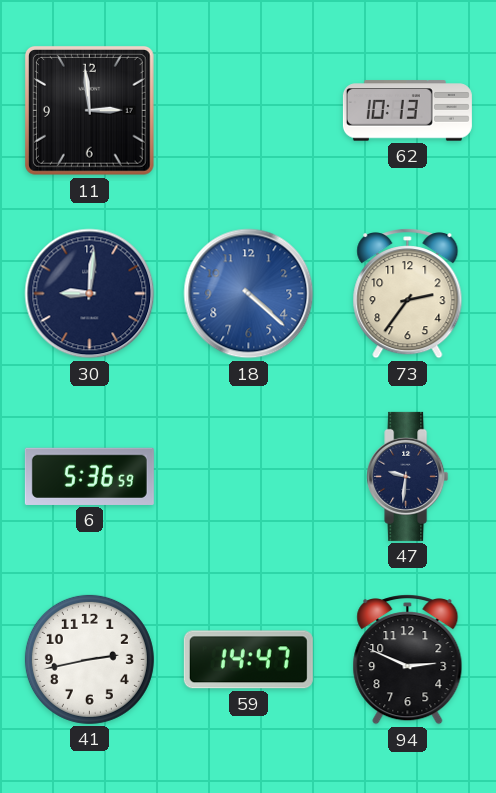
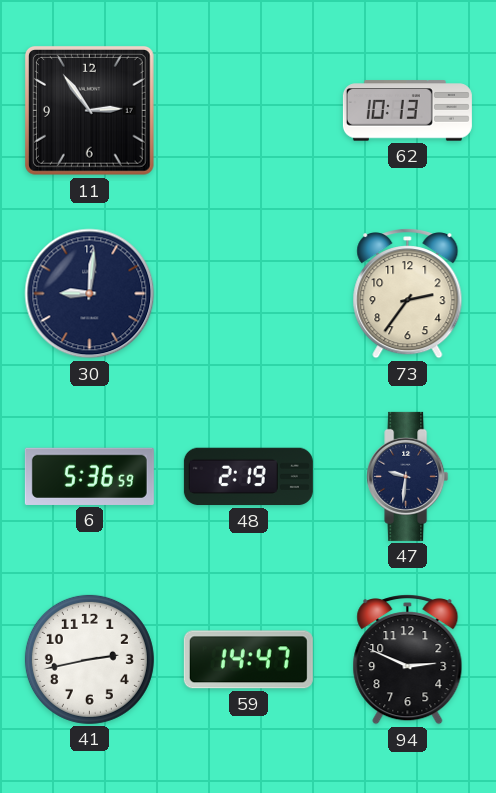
11: 2:59 -> 2:54
18: 4:22 -> none
48: none -> 2:19
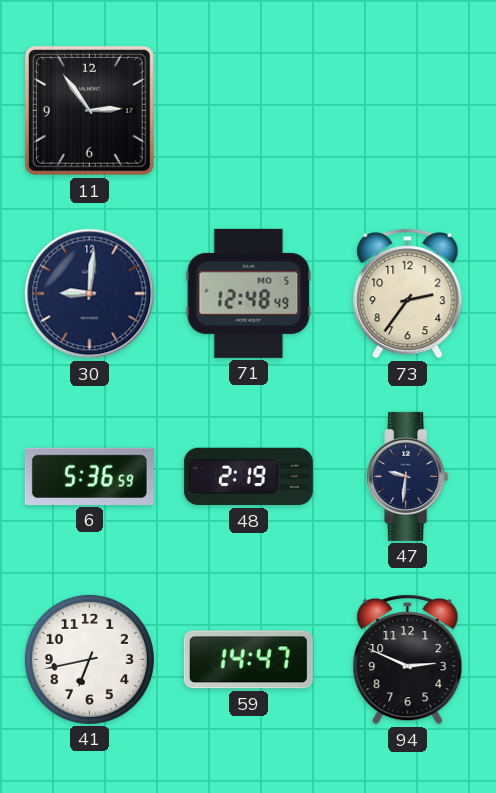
62: 10:13 -> none
71: none -> 12:48
41: 2:43 -> 6:43
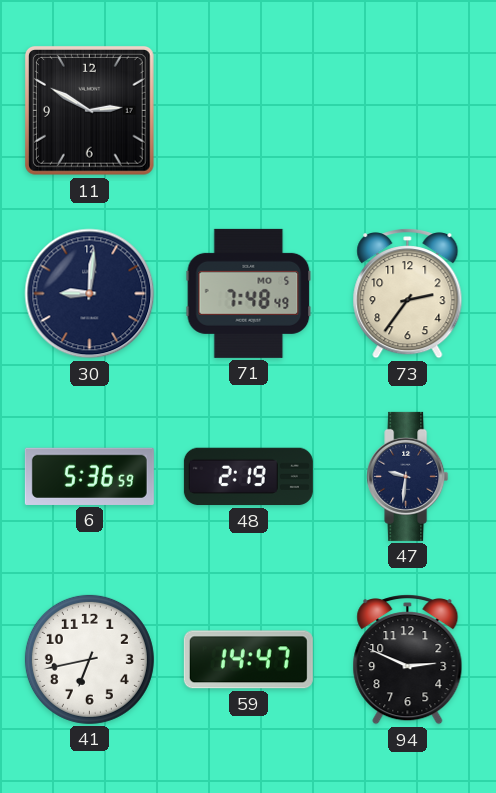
11: 2:54 -> 2:50
71: 12:48 -> 7:48
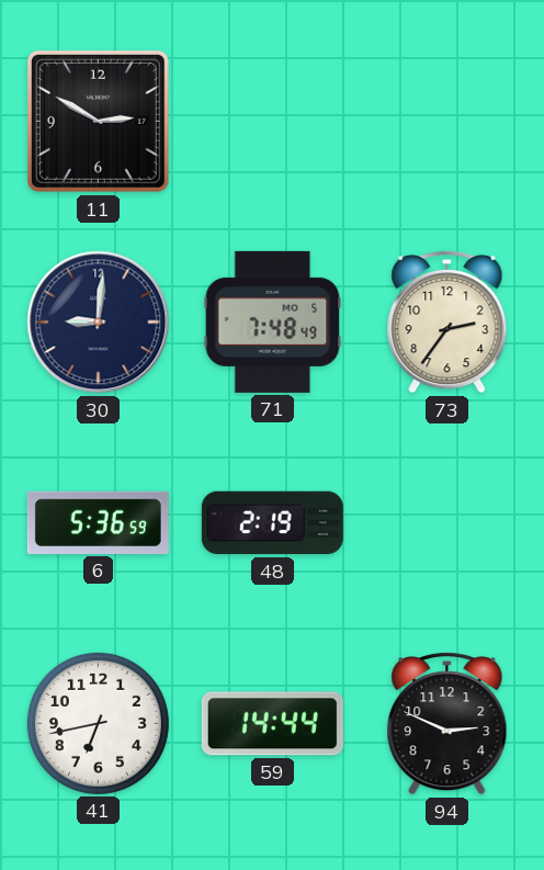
47: 9:31 -> none
59: 14:47 -> 14:44
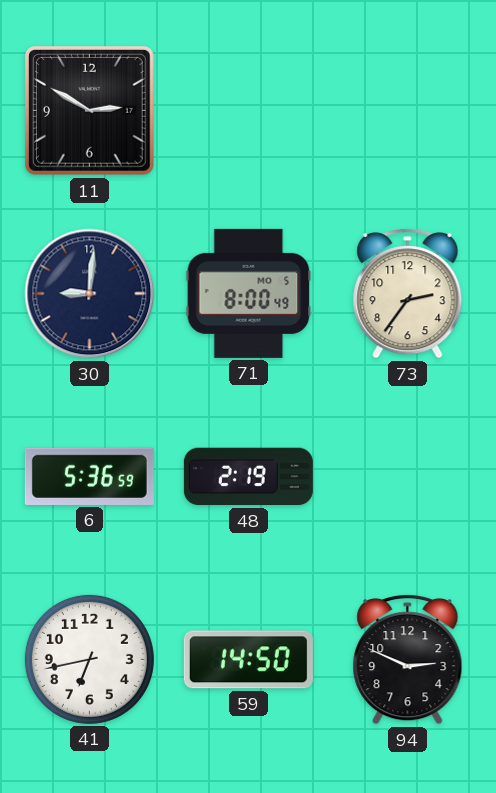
71: 7:48 -> 8:00
59: 14:44 -> 14:50
